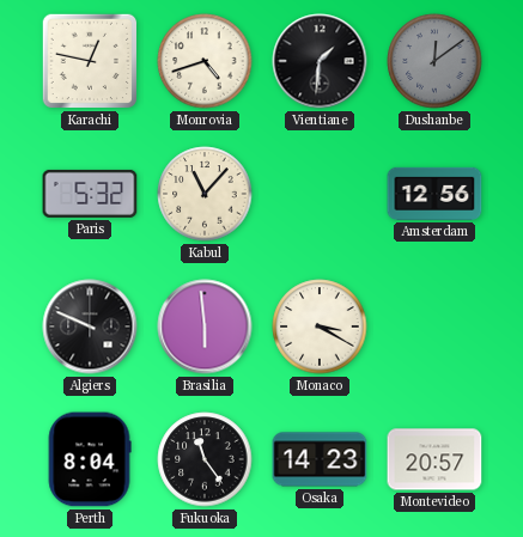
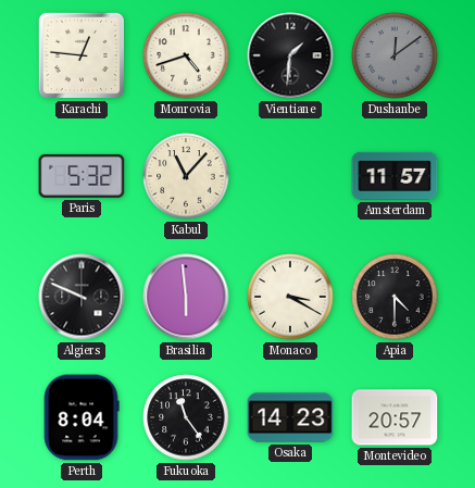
Karachi: 12:47 -> 12:46
Amsterdam: 12:56 -> 11:57
Apia: none -> 4:30
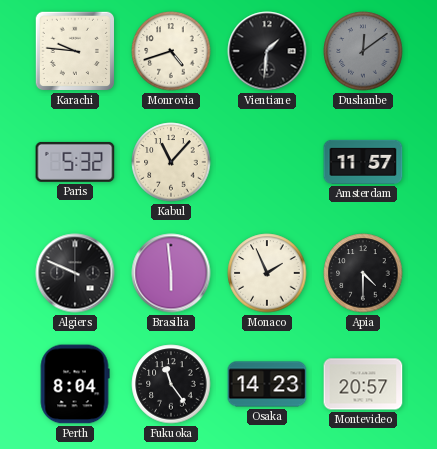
Karachi: 12:46 -> 9:46
Monaco: 3:20 -> 1:56
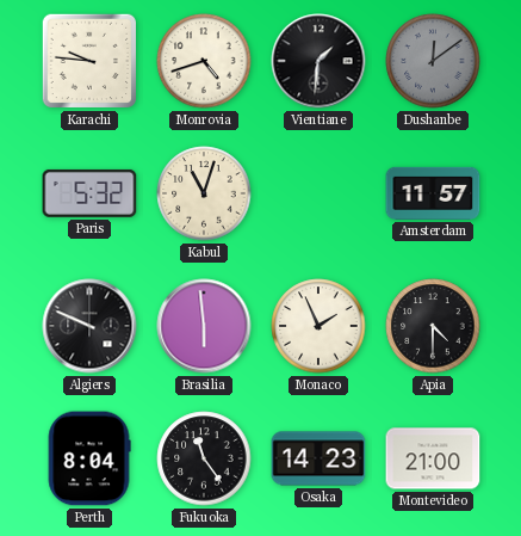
Kabul: 11:07 -> 11:03
Montevideo: 20:57 -> 21:00
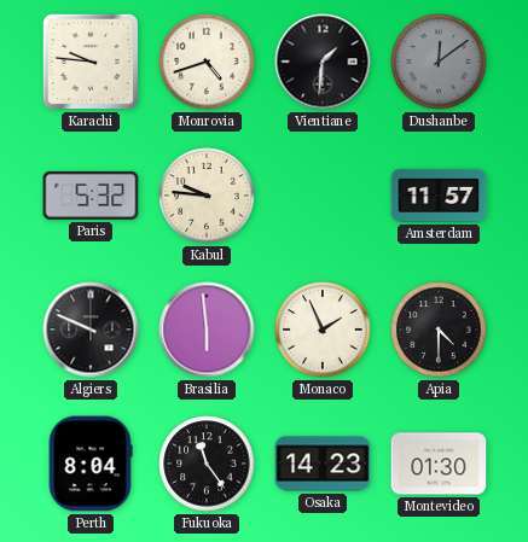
Kabul: 11:03 -> 9:46
Montevideo: 21:00 -> 01:30
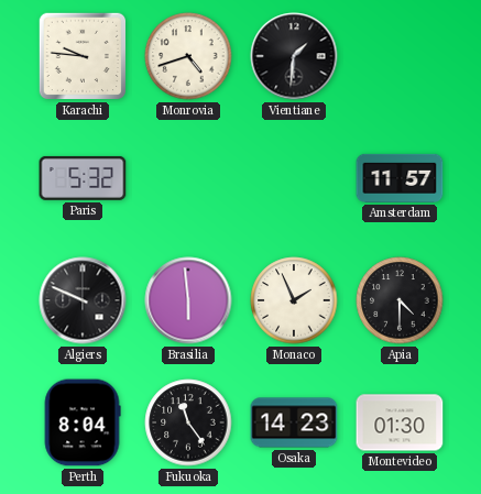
Dushanbe: 12:09 -> none
Kabul: 9:46 -> none
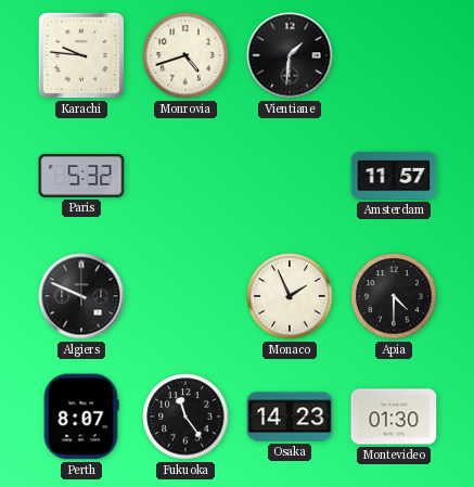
Brasilia: 5:59 -> none
Perth: 8:04 -> 8:07
